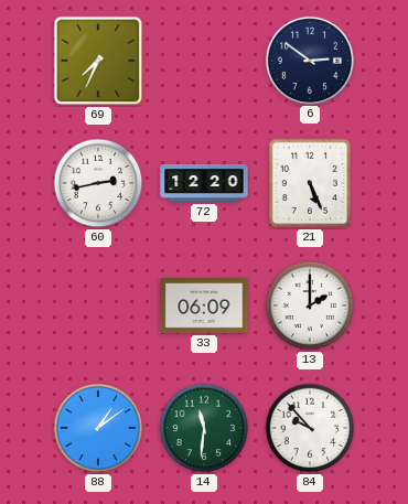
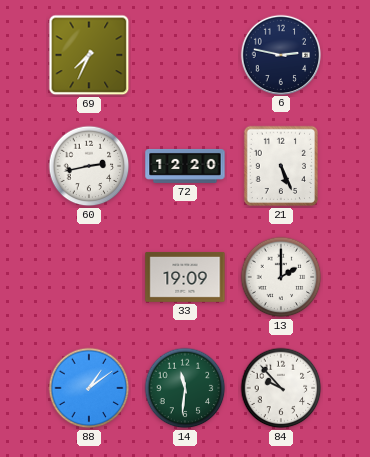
6: 2:51 -> 2:47
33: 06:09 -> 19:09
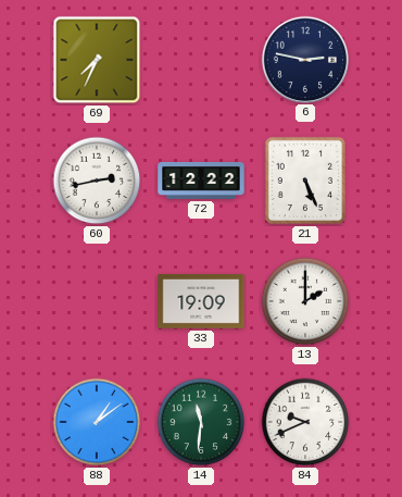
72: 12:20 -> 12:22
84: 9:53 -> 9:41
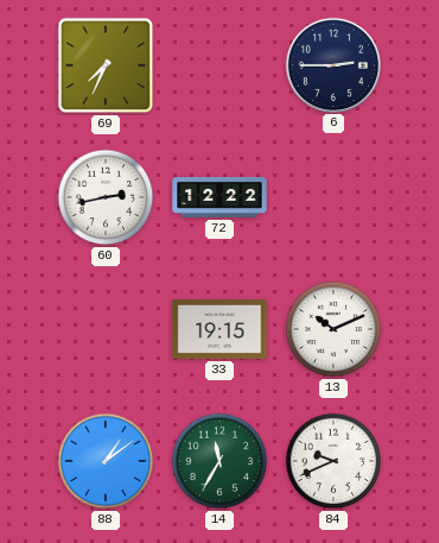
6: 2:47 -> 2:45
21: 5:26 -> none
33: 19:09 -> 19:15
13: 2:00 -> 10:11
14: 11:31 -> 11:35
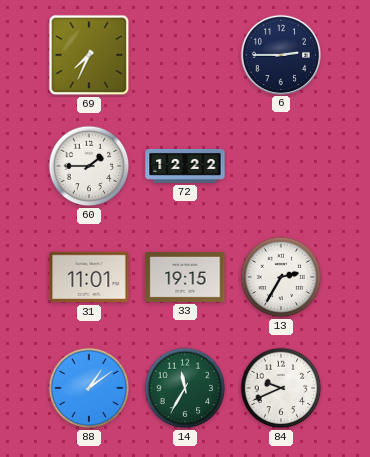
60: 2:43 -> 1:45
31: none -> 11:01
13: 10:11 -> 2:35
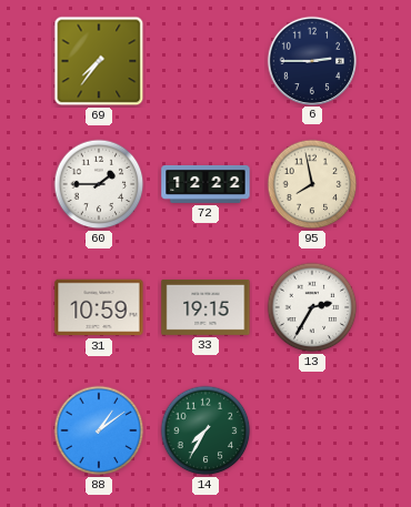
69: 7:34 -> 7:36
95: none -> 7:58
31: 11:01 -> 10:59
14: 11:35 -> 7:35
84: 9:41 -> none
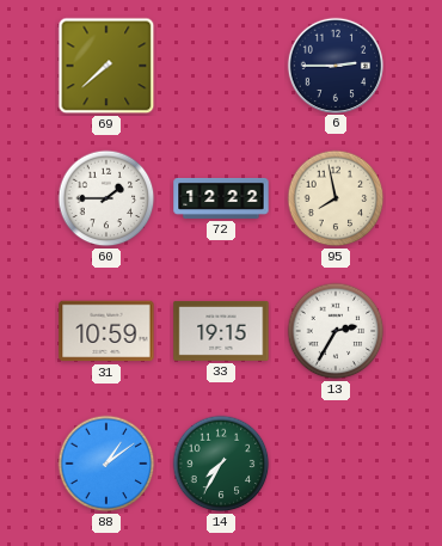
69: 7:36 -> 7:38
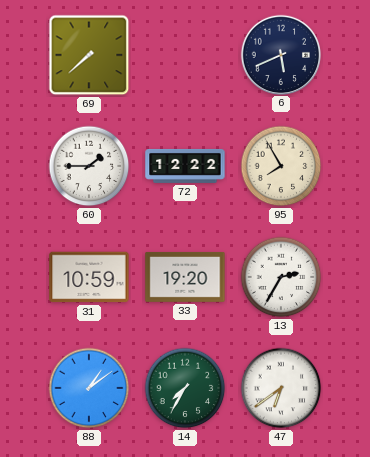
6: 2:45 -> 5:41
95: 7:58 -> 7:55
33: 19:15 -> 19:20
47: none -> 6:39
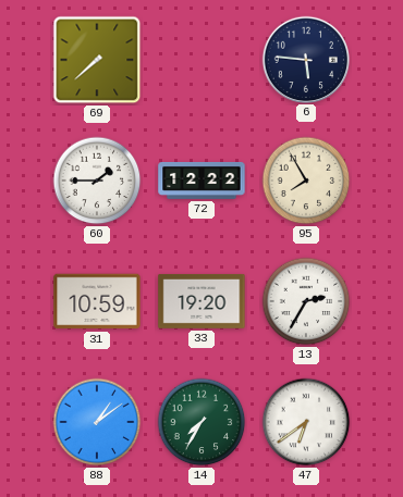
6: 5:41 -> 5:46
